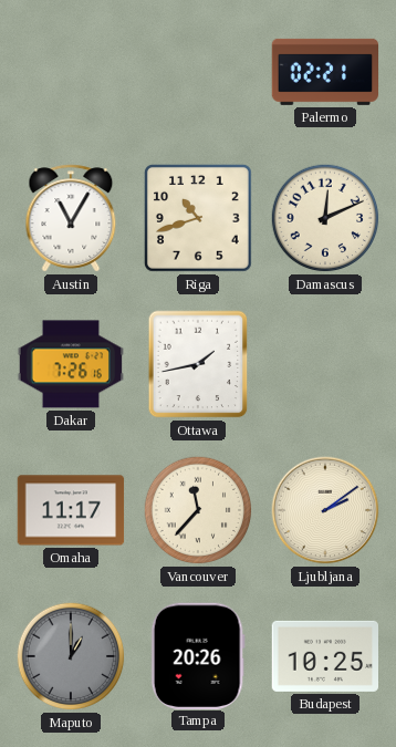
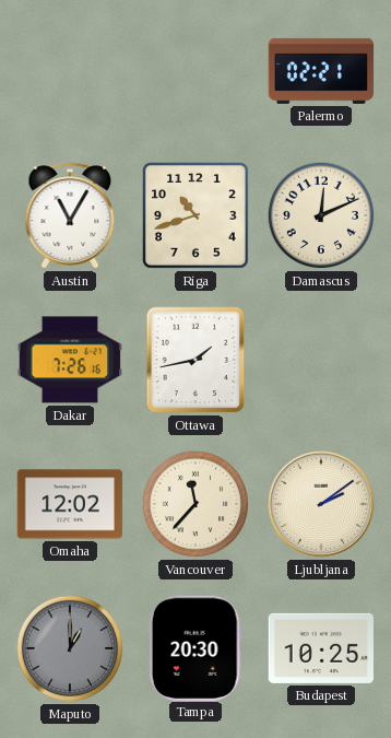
Omaha: 11:17 -> 12:02
Tampa: 20:26 -> 20:30
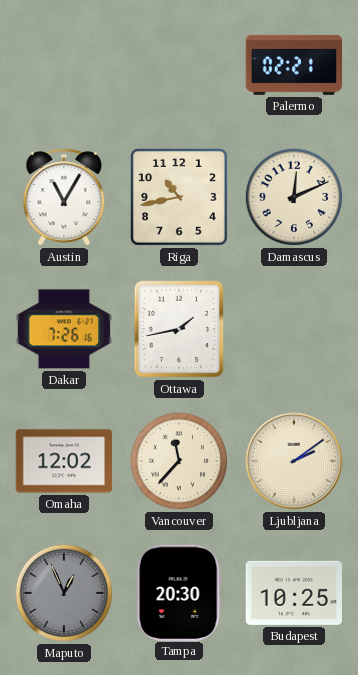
Riga: 10:42 -> 10:43
Maputo: 1:00 -> 12:56
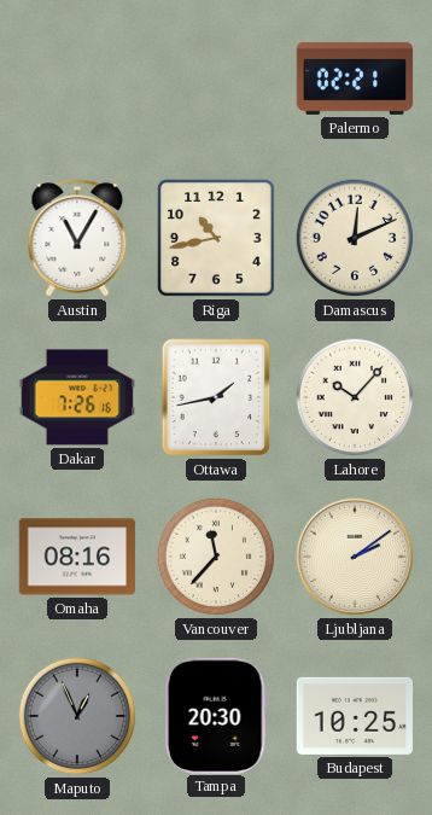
Lahore: none -> 10:07
Omaha: 12:02 -> 08:16
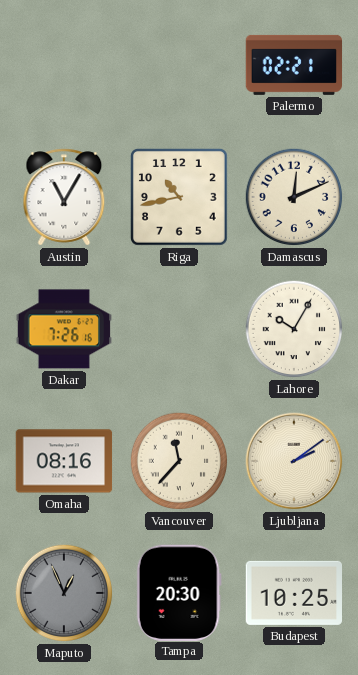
Ottawa: 1:43 -> none
Lahore: 10:07 -> 10:05
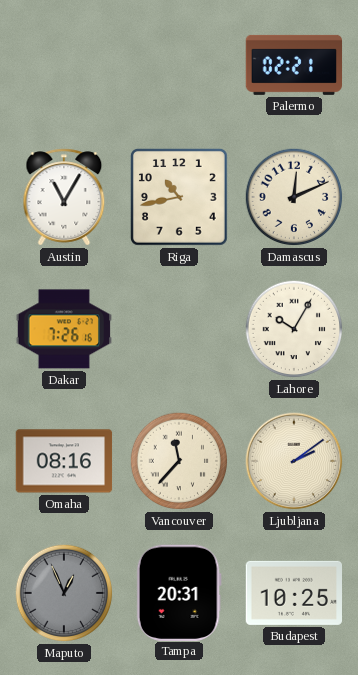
Tampa: 20:30 -> 20:31
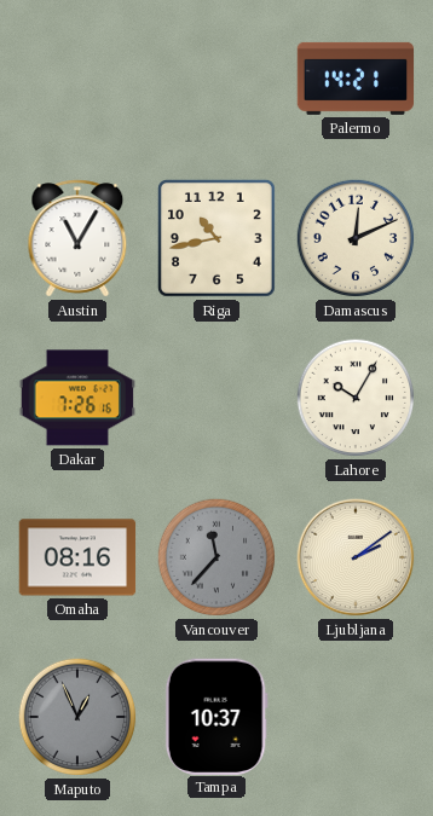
Palermo: 02:21 -> 14:21
Vancouver dial: cream -> grey
Tampa: 20:31 -> 10:37
Budapest: 10:25 -> none
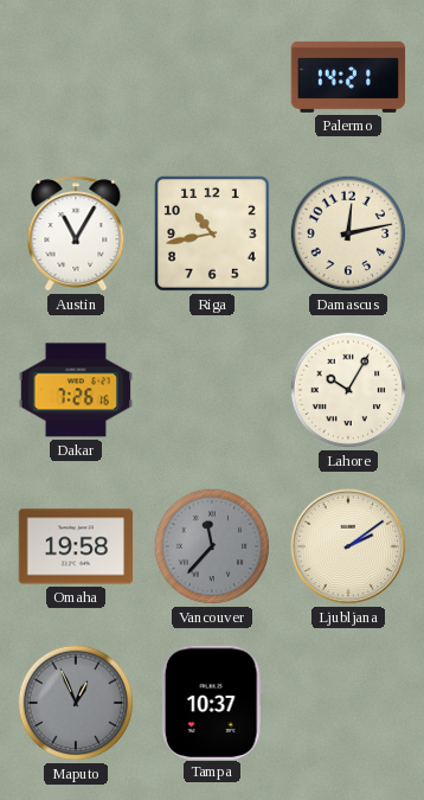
Damascus: 12:11 -> 12:13
Omaha: 08:16 -> 19:58
